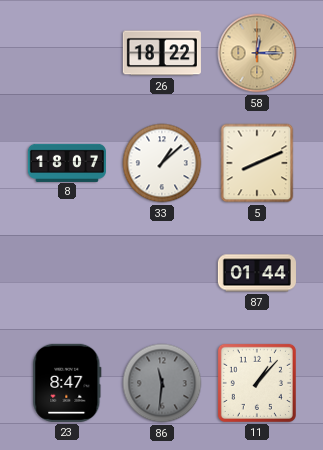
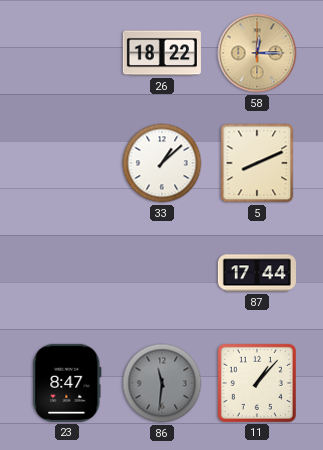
8: 18:07 -> none
87: 01:44 -> 17:44
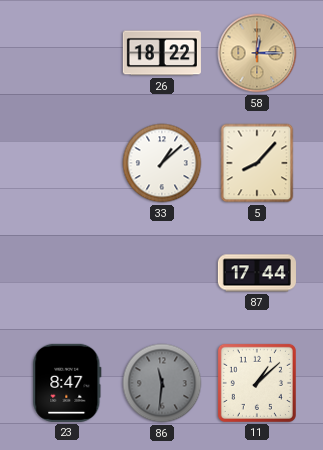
5: 8:11 -> 8:07
11: 1:07 -> 1:08
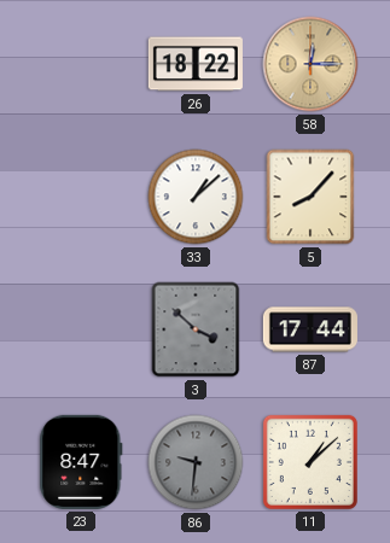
3: none -> 3:52
86: 11:31 -> 9:31
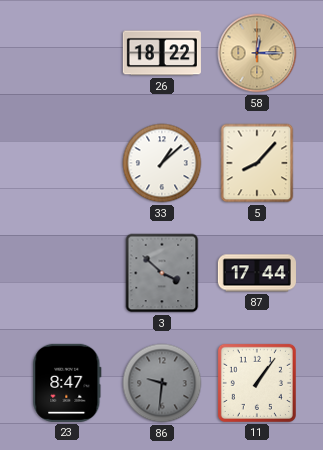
11: 1:08 -> 1:06
